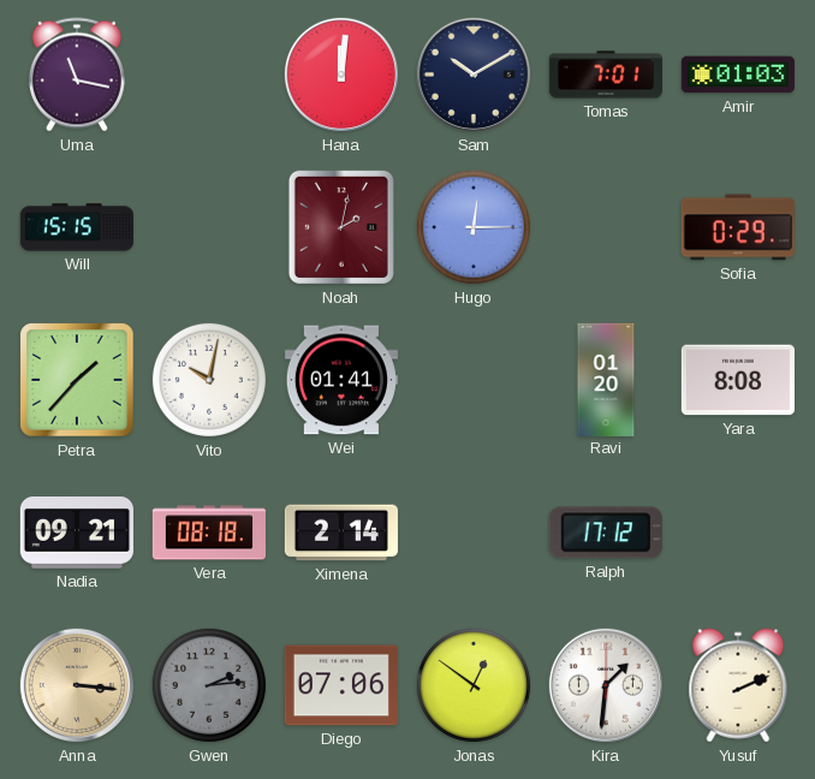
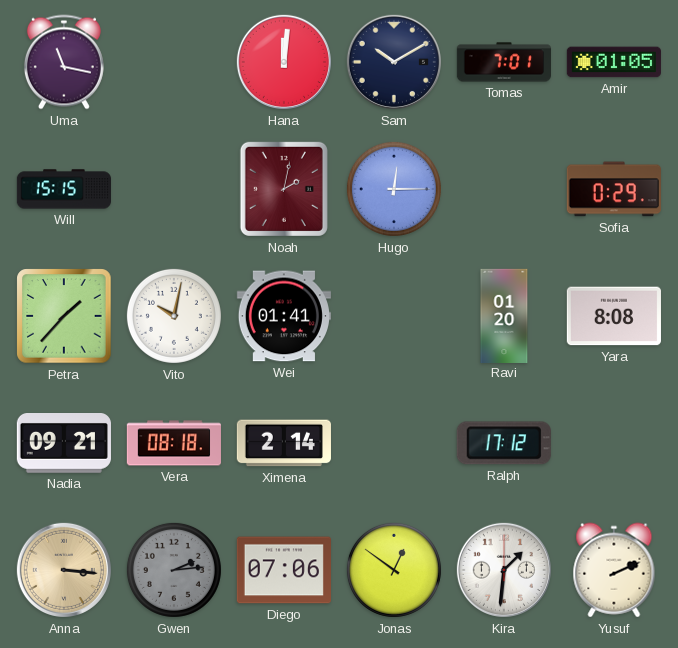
Amir: 01:03 -> 01:05
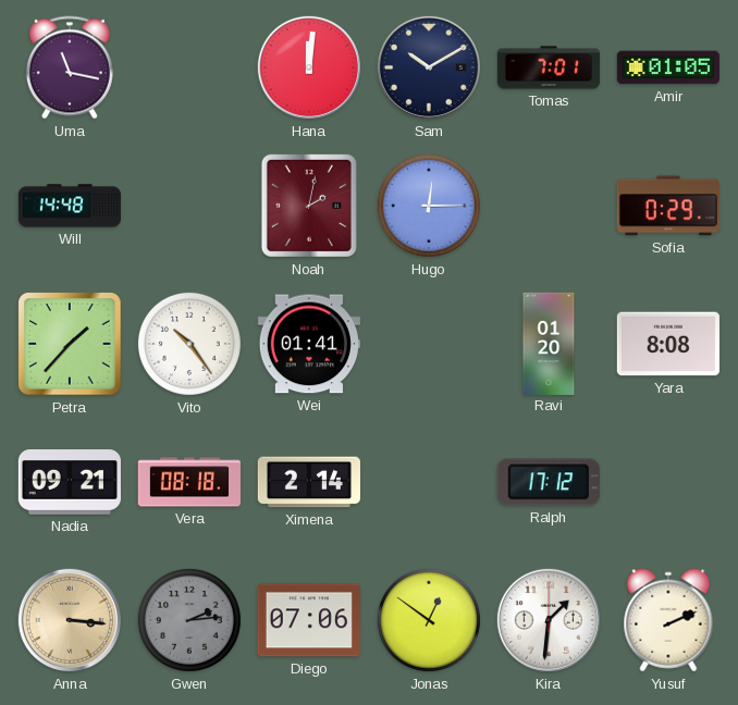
Will: 15:15 -> 14:48
Vito: 10:02 -> 10:24
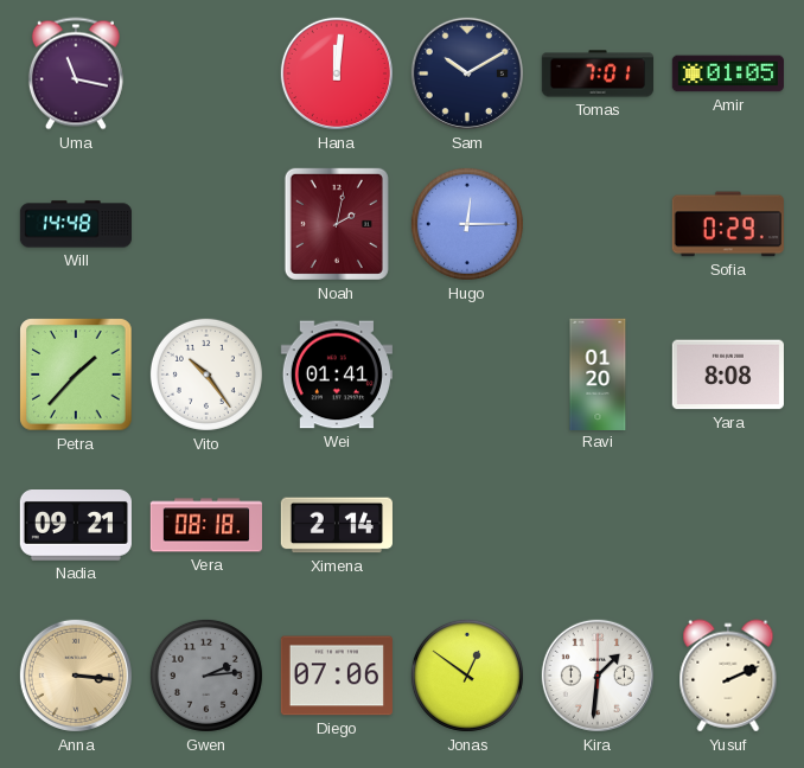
Ralph: 17:12 -> none
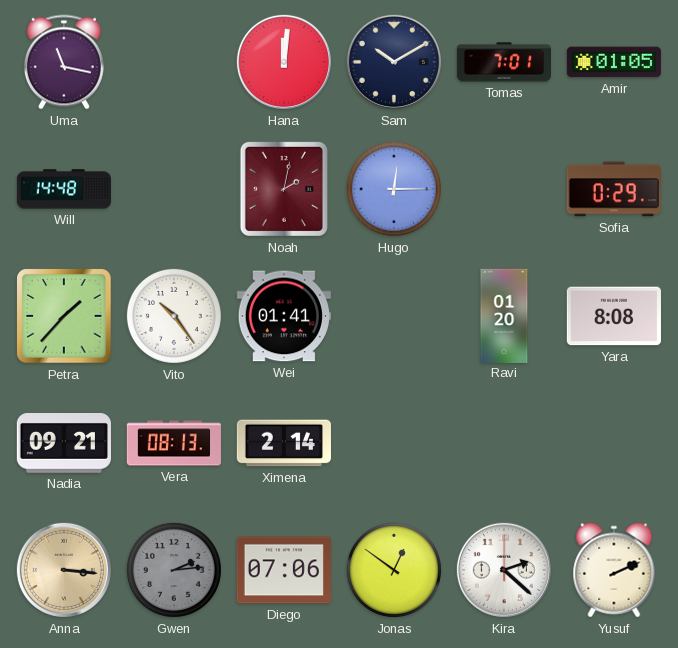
Vera: 08:18 -> 08:13
Kira: 1:31 -> 2:22
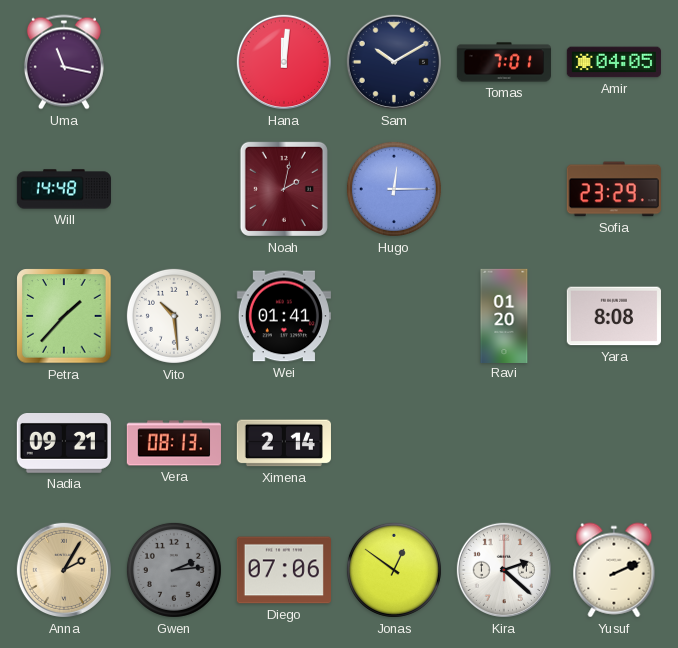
Amir: 01:05 -> 04:05
Sofia: 0:29 -> 23:29
Vito: 10:24 -> 10:29
Anna: 3:16 -> 2:05
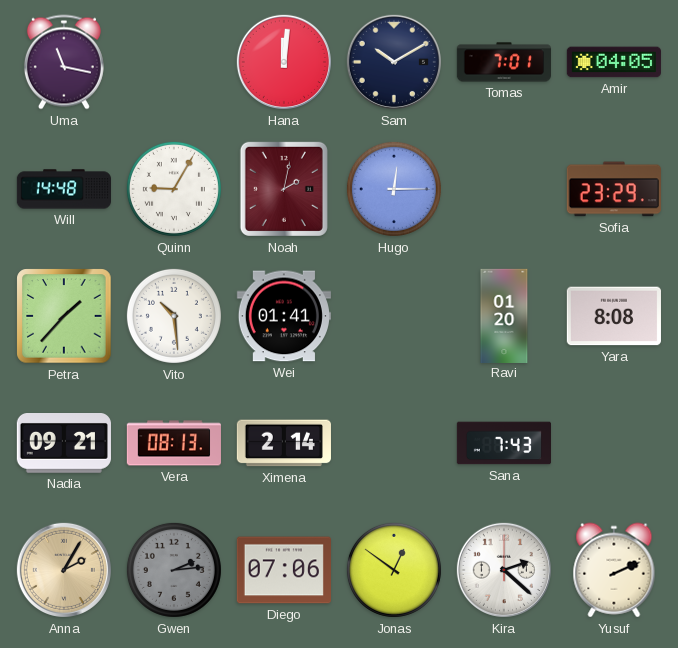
Quinn: none -> 9:05
Sana: none -> 7:43
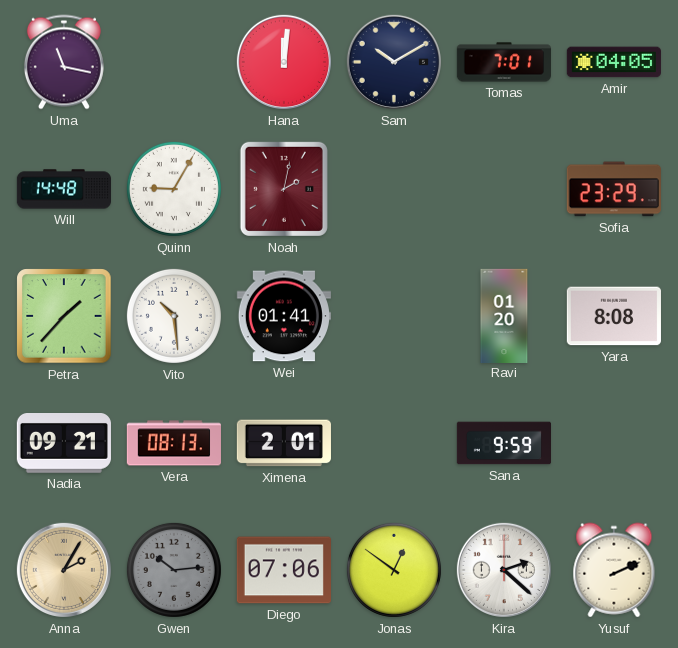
Hugo: 12:15 -> none
Ximena: 2:14 -> 2:01
Sana: 7:43 -> 9:59
Gwen: 2:14 -> 10:14
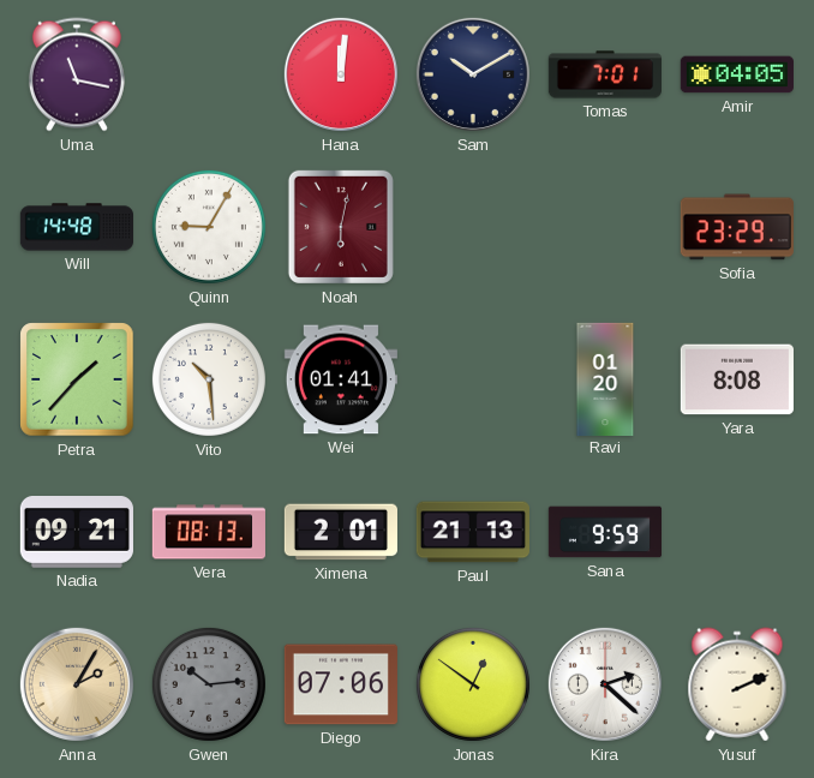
Noah: 2:02 -> 6:02
Paul: none -> 21:13
